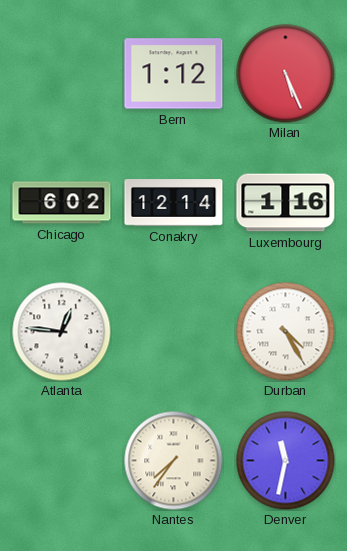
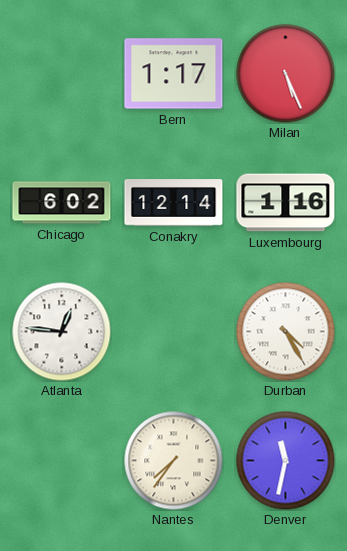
Bern: 1:12 -> 1:17
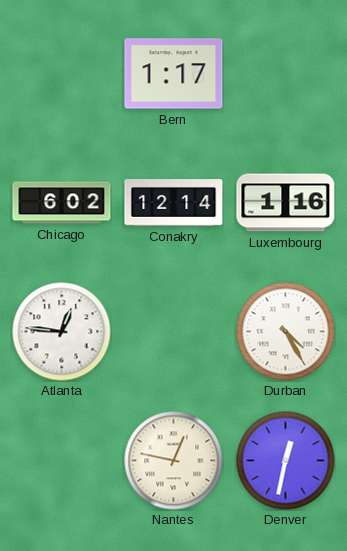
Milan: 5:26 -> none
Nantes: 7:36 -> 12:47
Denver: 11:32 -> 12:32
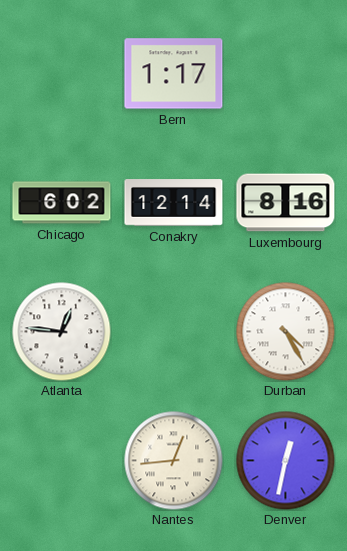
Luxembourg: 1:16 -> 8:16
Nantes: 12:47 -> 12:44
